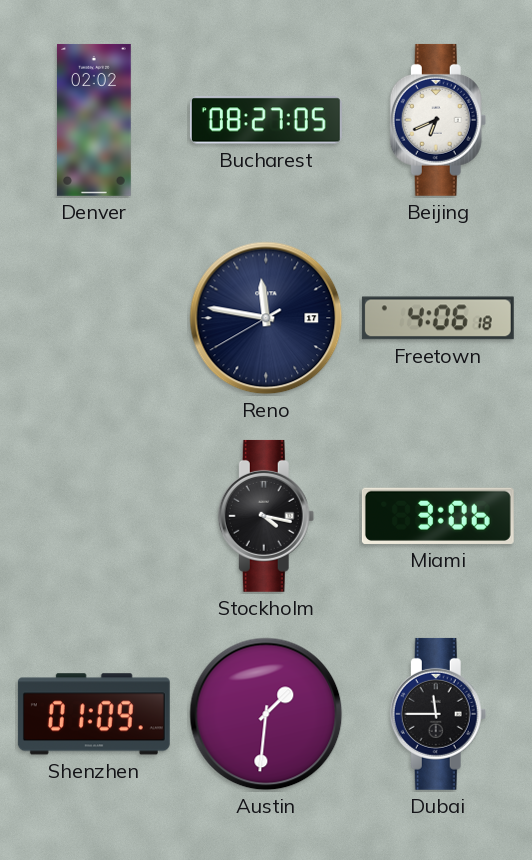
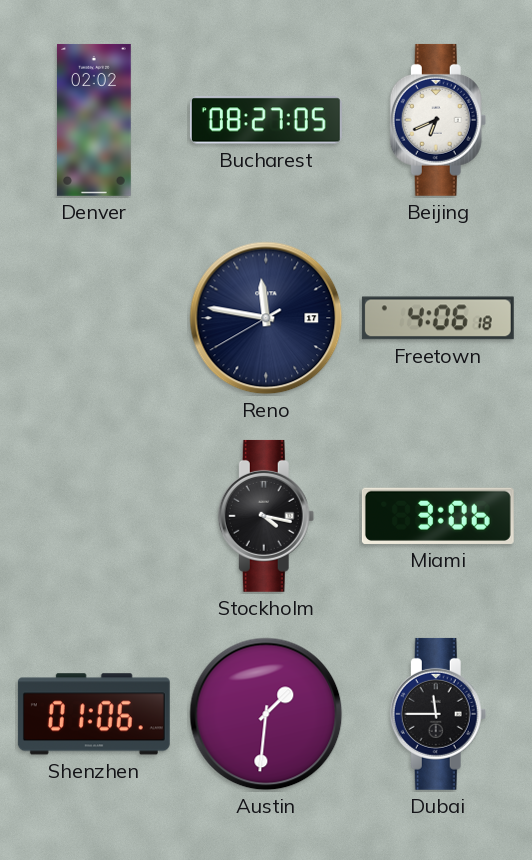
Shenzhen: 01:09 -> 01:06
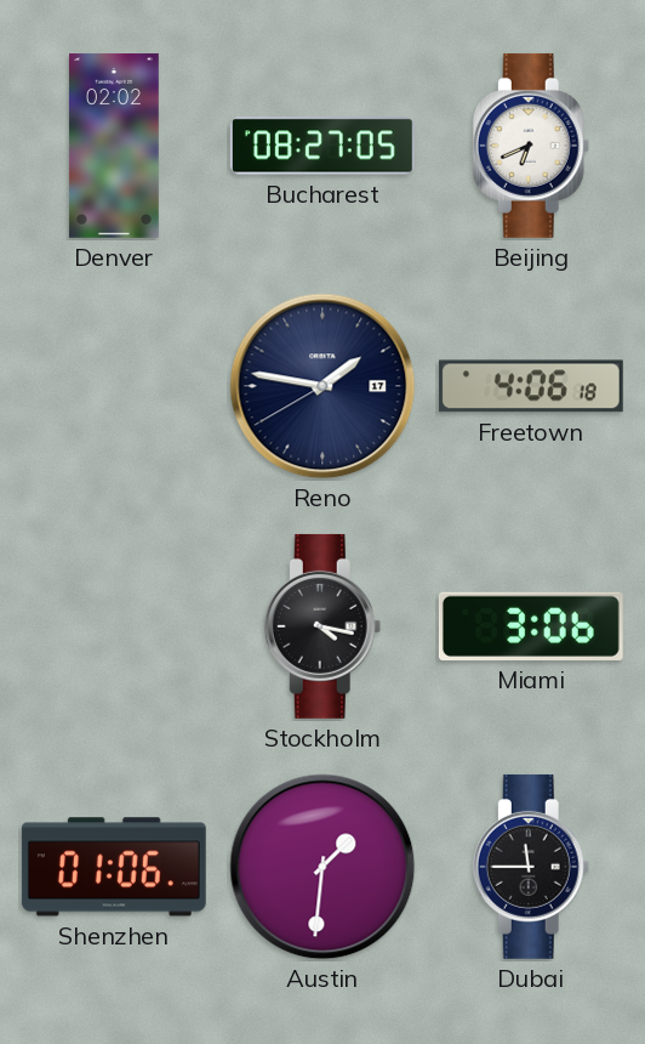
Reno: 11:46 -> 1:46
